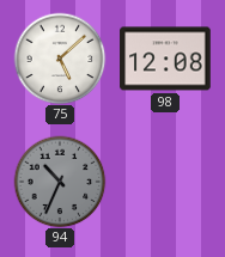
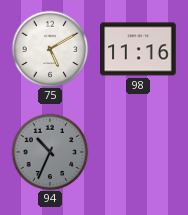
75: 5:08 -> 5:10
98: 12:08 -> 11:16
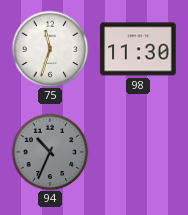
75: 5:10 -> 11:33
98: 11:16 -> 11:30
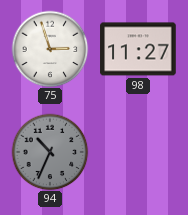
75: 11:33 -> 2:57
98: 11:30 -> 11:27
